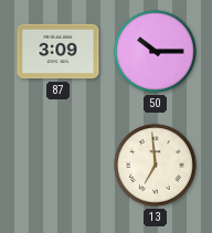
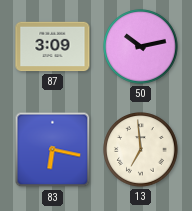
50: 10:15 -> 10:13
83: none -> 6:17
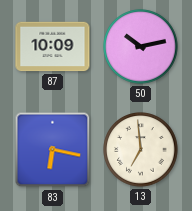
87: 3:09 -> 10:09
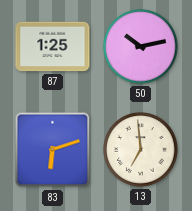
87: 10:09 -> 1:25
83: 6:17 -> 6:12
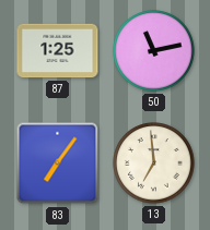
50: 10:13 -> 11:13
83: 6:12 -> 7:06
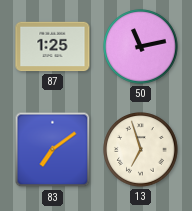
83: 7:06 -> 7:09
13: 6:59 -> 6:57
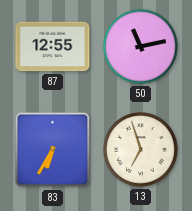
87: 1:25 -> 12:55
83: 7:09 -> 6:35
